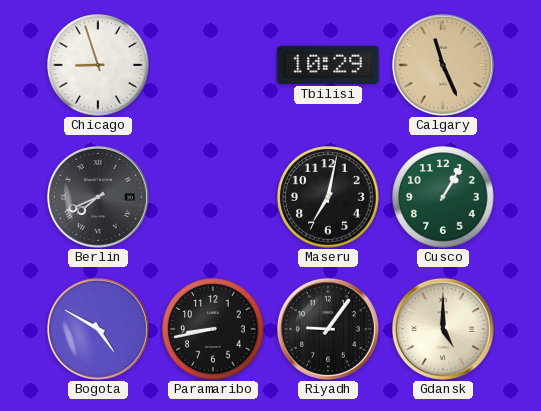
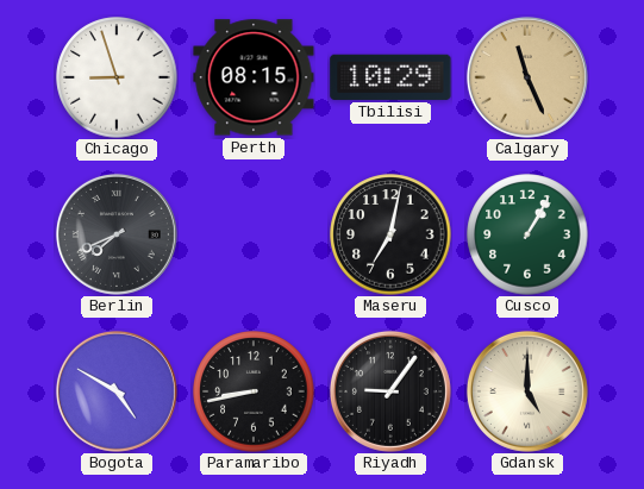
Perth: none -> 08:15
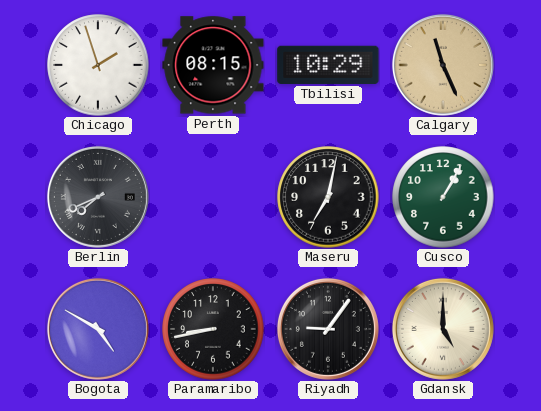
Chicago: 8:57 -> 1:57
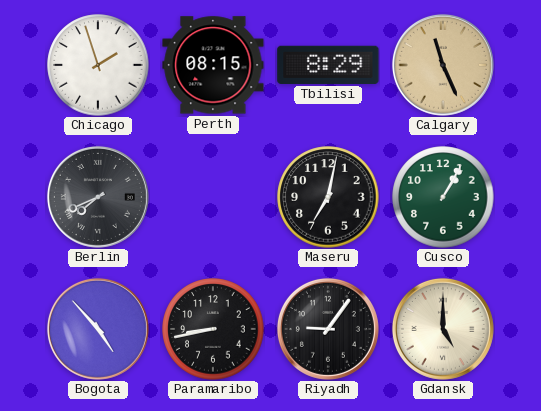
Tbilisi: 10:29 -> 8:29
Bogota: 4:50 -> 4:53
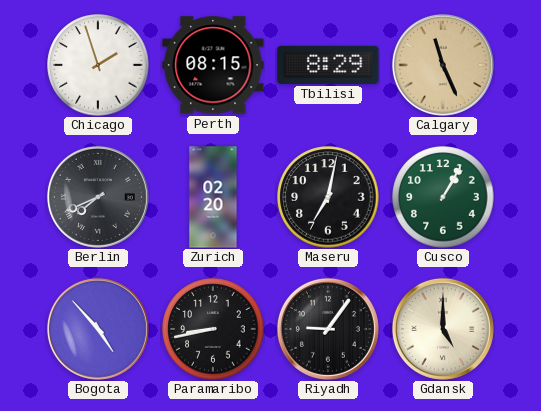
Zurich: none -> 02:20
